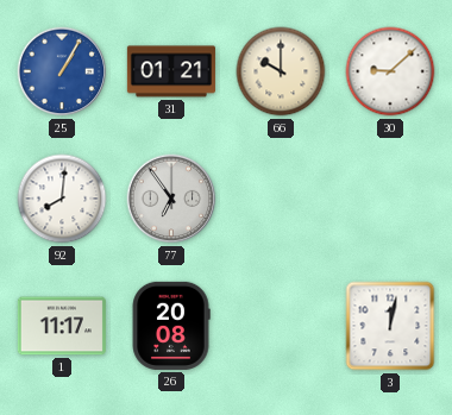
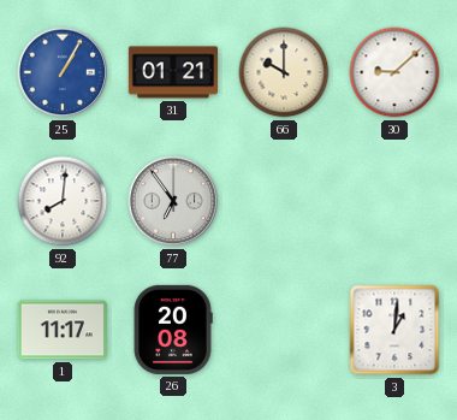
3: 12:02 -> 1:01
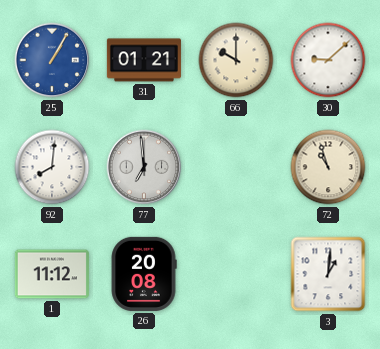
77: 6:54 -> 6:59
72: none -> 10:57
1: 11:17 -> 11:12
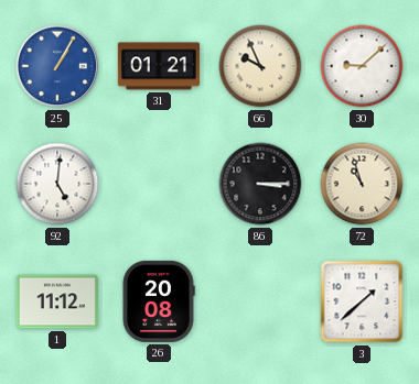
66: 10:00 -> 9:56
92: 8:01 -> 5:01
77: 6:59 -> none
86: none -> 3:15
3: 1:01 -> 1:38
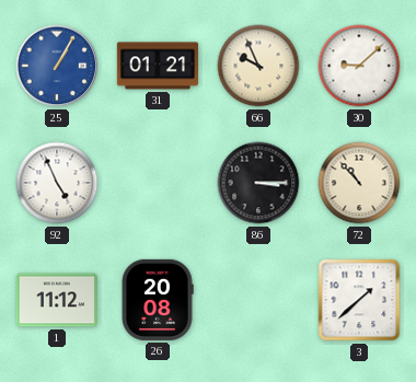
92: 5:01 -> 4:56
72: 10:57 -> 10:53
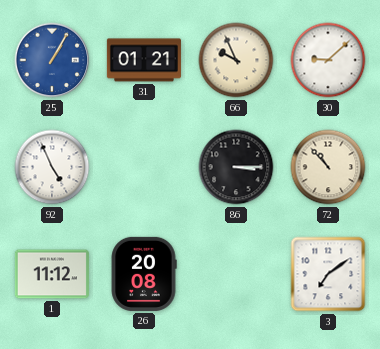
3: 1:38 -> 7:09
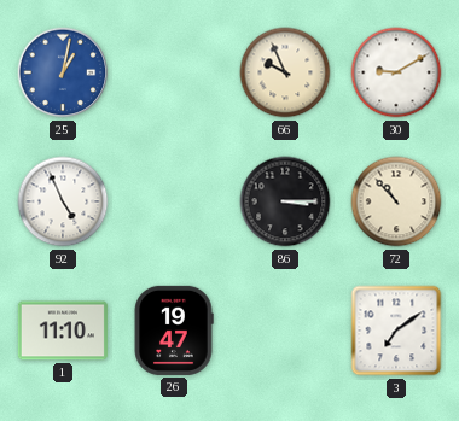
25: 1:05 -> 1:02
31: 01:21 -> none
30: 9:08 -> 9:10
1: 11:12 -> 11:10
26: 20:08 -> 19:47
